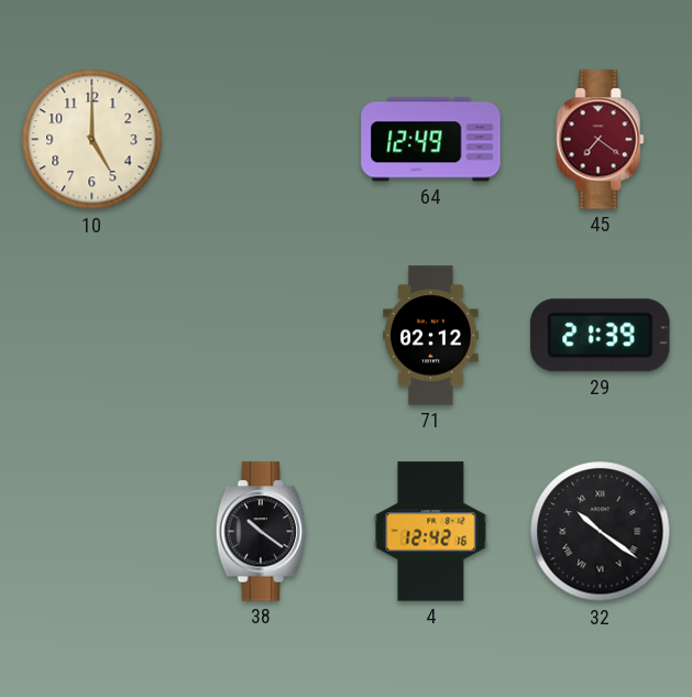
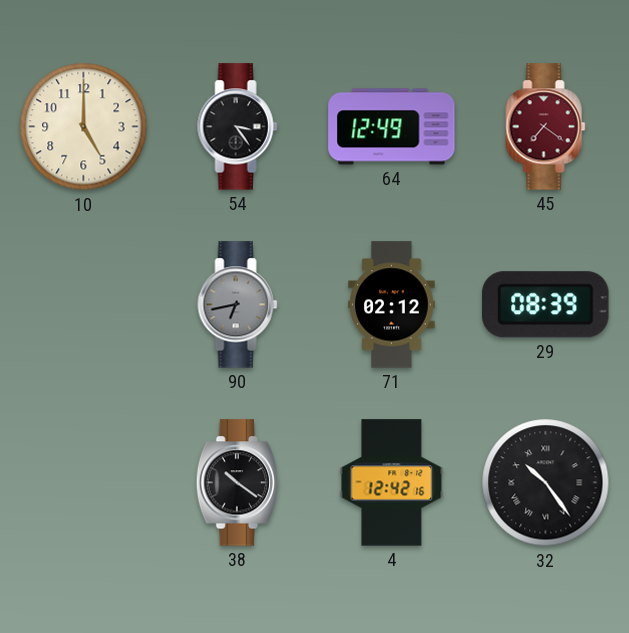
54: none -> 3:24
90: none -> 6:43
29: 21:39 -> 08:39
32: 10:21 -> 10:24
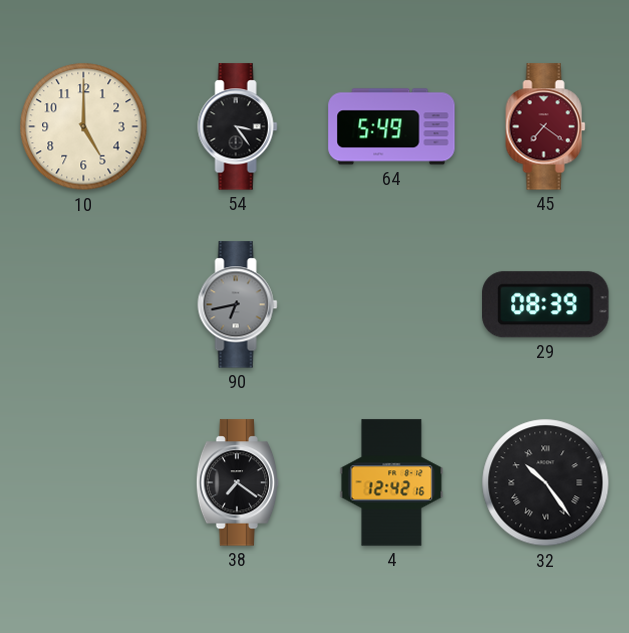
64: 12:49 -> 5:49
71: 02:12 -> none
38: 10:21 -> 7:21
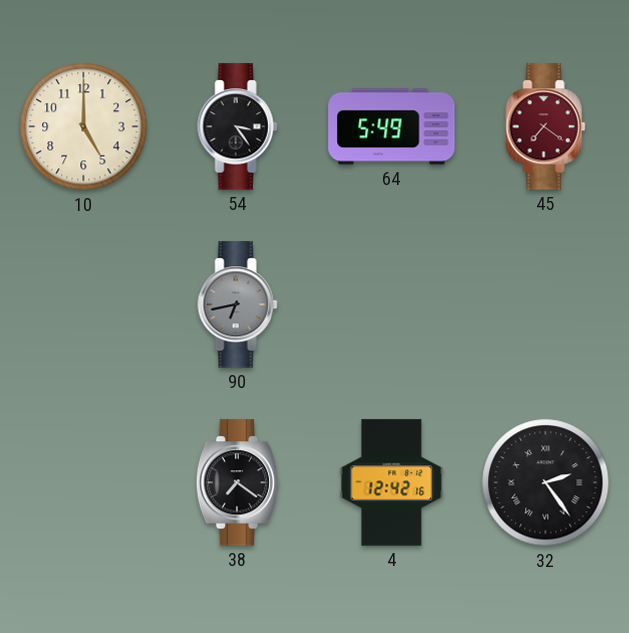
29: 08:39 -> none
32: 10:24 -> 2:24
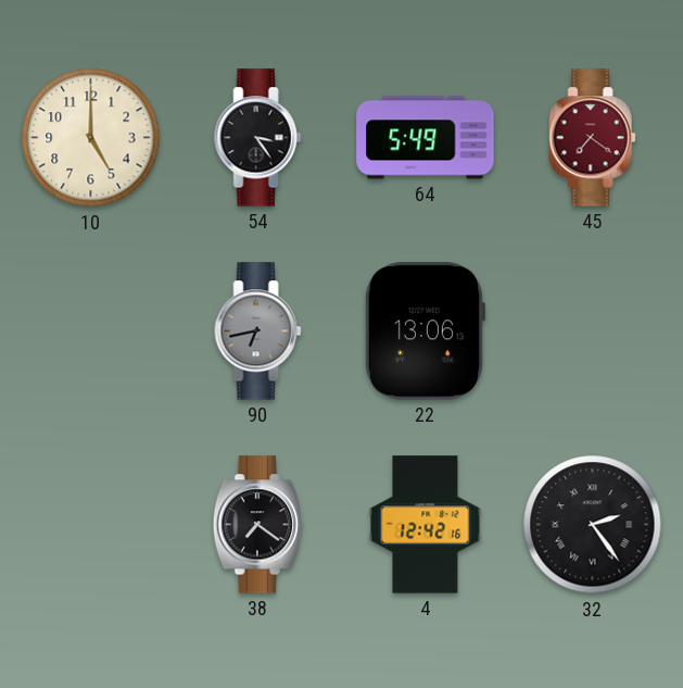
22: none -> 13:06
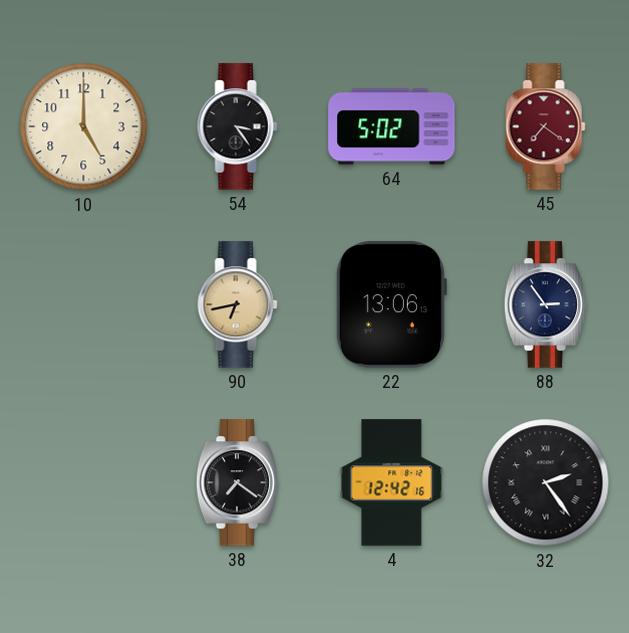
64: 5:49 -> 5:02
90 dial: grey -> champagne
88: none -> 2:54
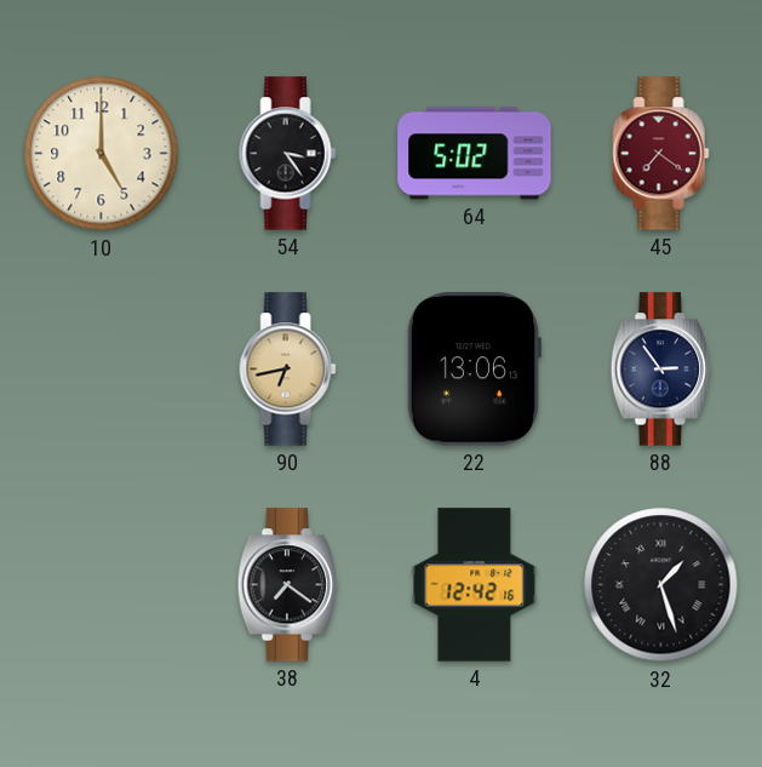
32: 2:24 -> 1:27
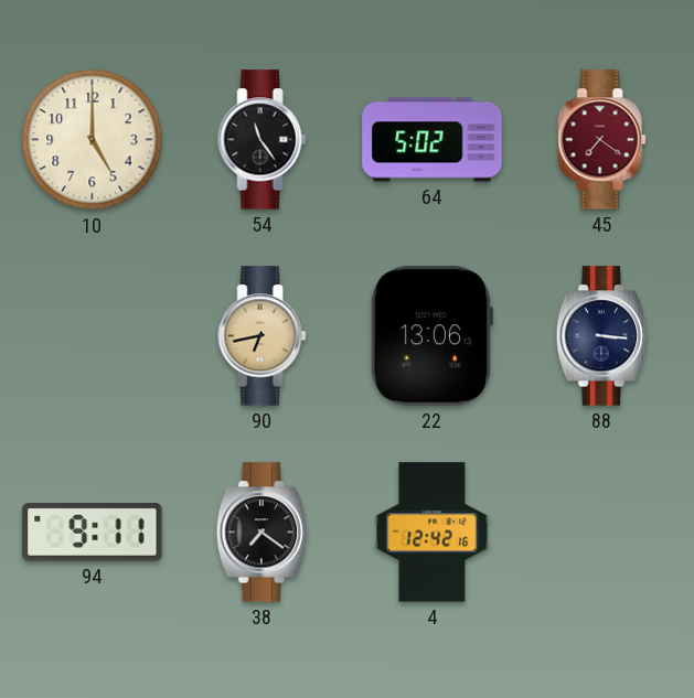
54: 3:24 -> 11:24
88: 2:54 -> 3:16
94: none -> 9:11
32: 1:27 -> none
